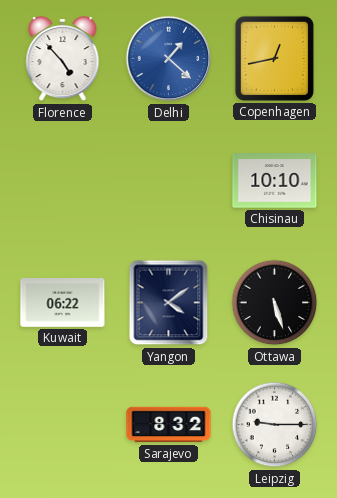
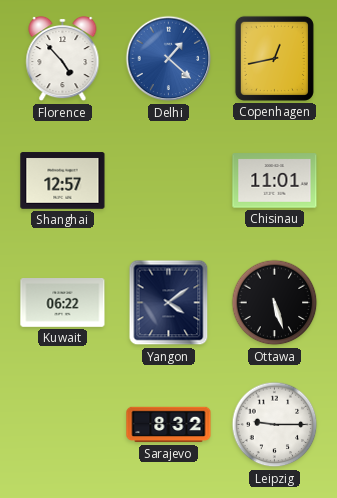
Shanghai: none -> 12:57
Chisinau: 10:10 -> 11:01
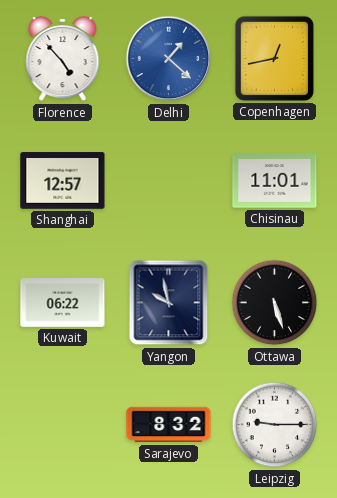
Yangon: 4:09 -> 9:58
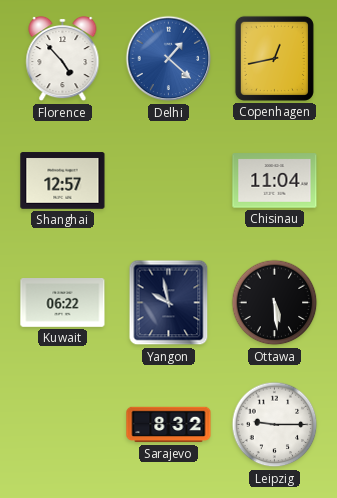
Chisinau: 11:01 -> 11:04
Ottawa: 5:27 -> 5:29
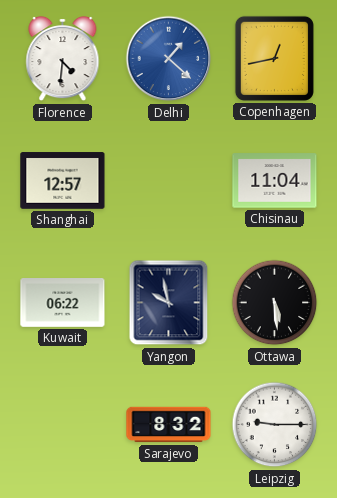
Florence: 4:53 -> 4:31
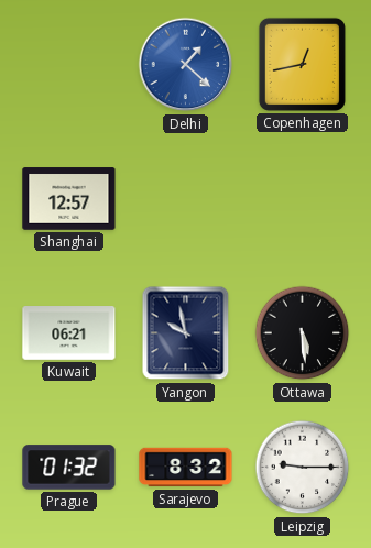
Florence: 4:31 -> none
Chisinau: 11:04 -> none
Kuwait: 06:22 -> 06:21
Prague: none -> 01:32
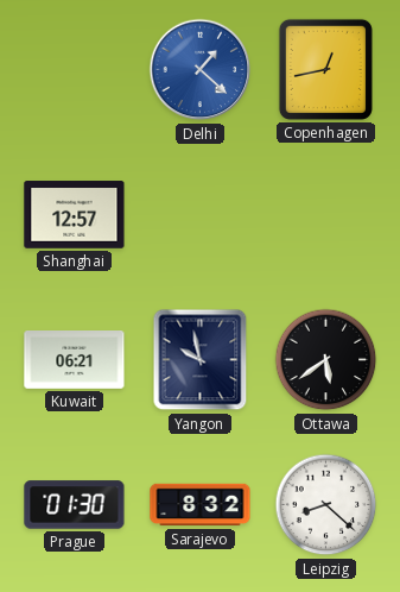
Ottawa: 5:29 -> 5:39
Prague: 01:32 -> 01:30
Leipzig: 9:15 -> 8:22
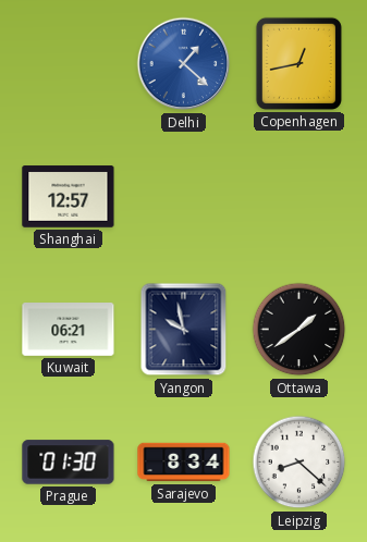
Ottawa: 5:39 -> 1:39
Sarajevo: 8:32 -> 8:34
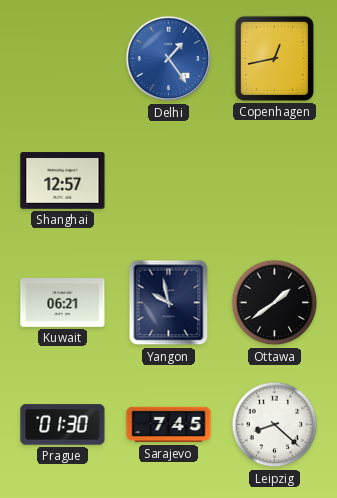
Delhi: 1:22 -> 1:24
Sarajevo: 8:34 -> 7:45
